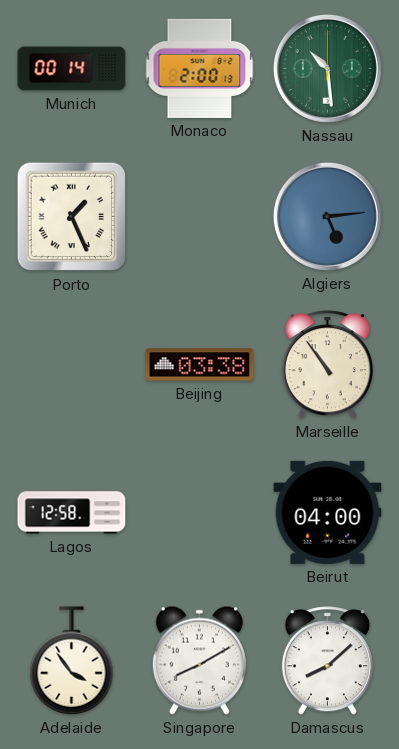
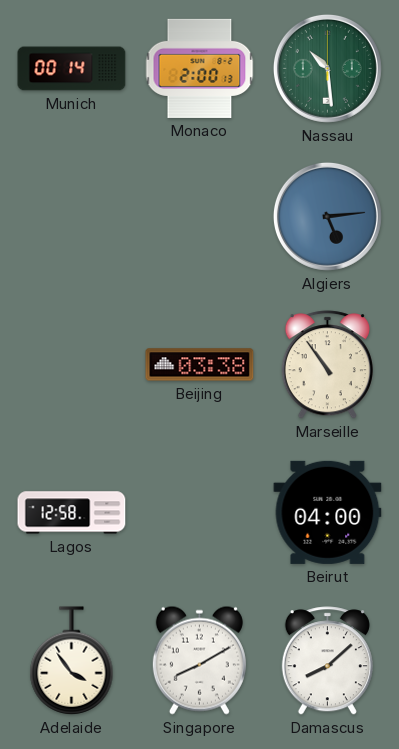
Porto: 1:26 -> none
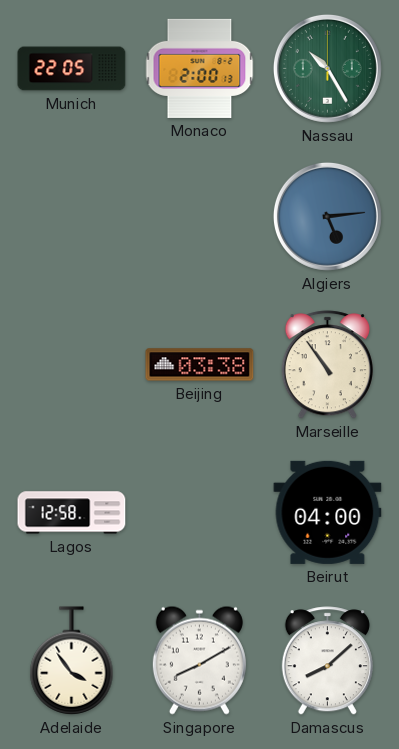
Munich: 00:14 -> 22:05
Nassau: 10:29 -> 10:25
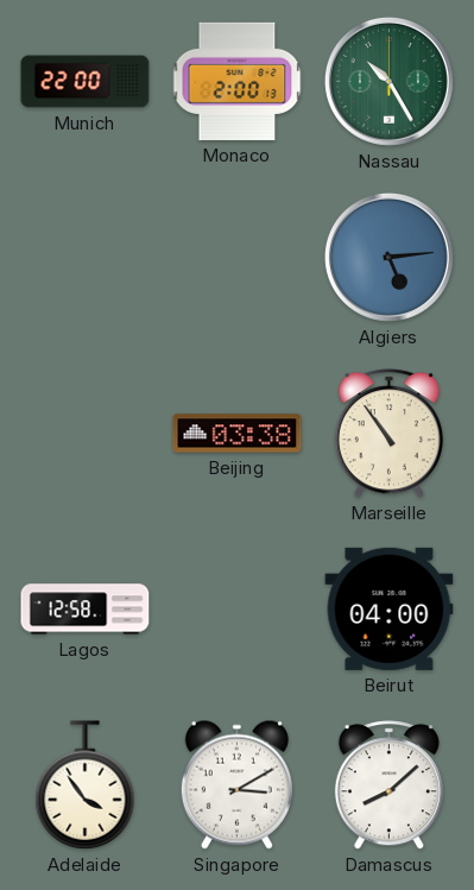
Munich: 22:05 -> 22:00
Singapore: 8:10 -> 3:10
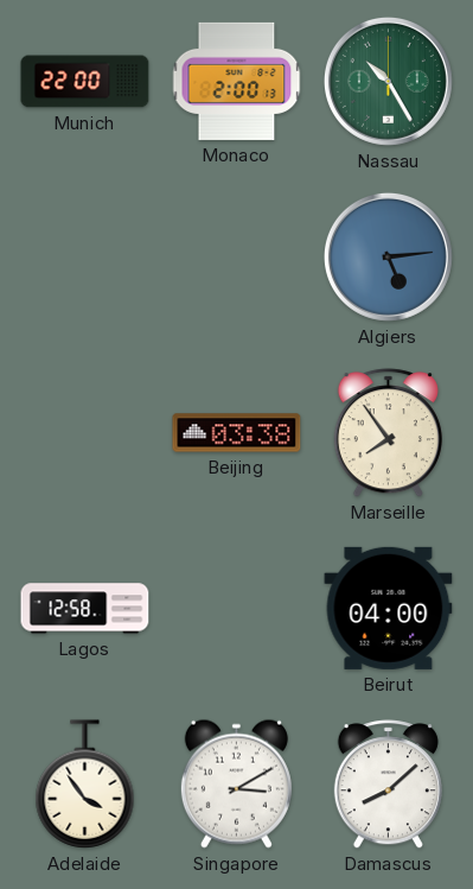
Marseille: 10:54 -> 7:54
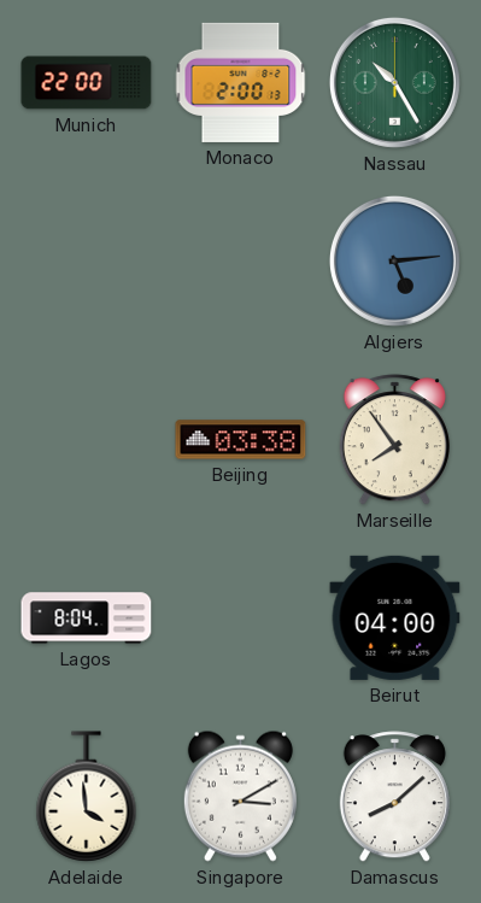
Lagos: 12:58 -> 8:04
Adelaide: 3:54 -> 3:59
